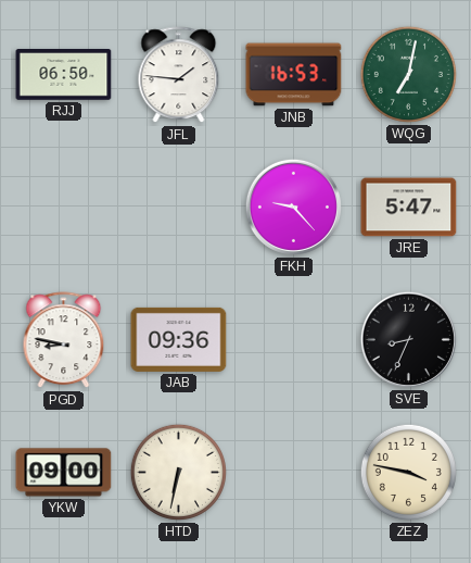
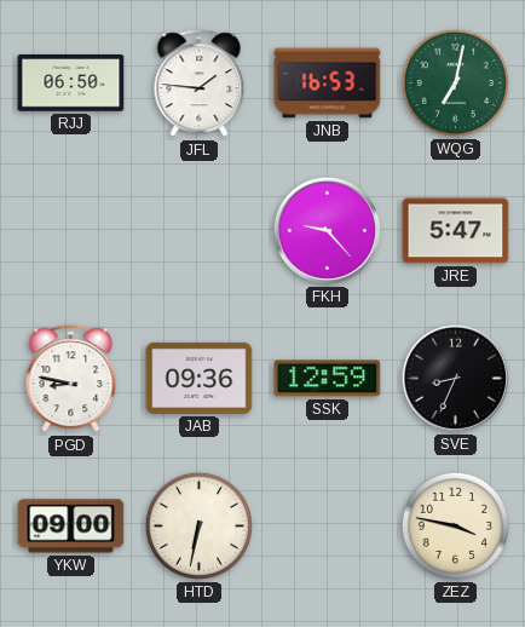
SSK: none -> 12:59
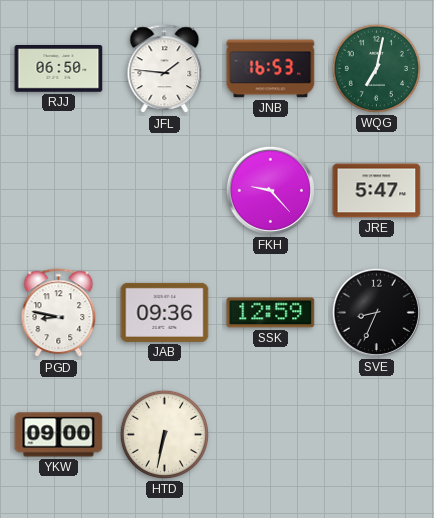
ZEZ: 3:47 -> none
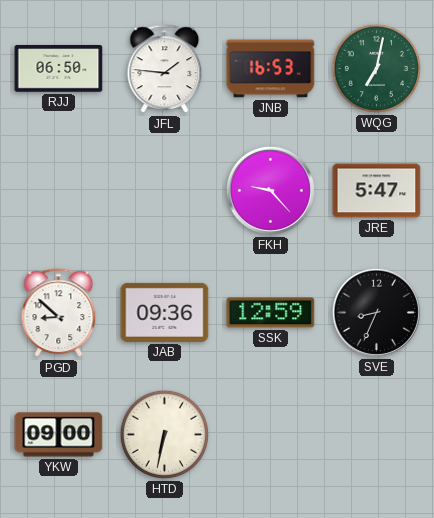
PGD: 8:47 -> 8:52
